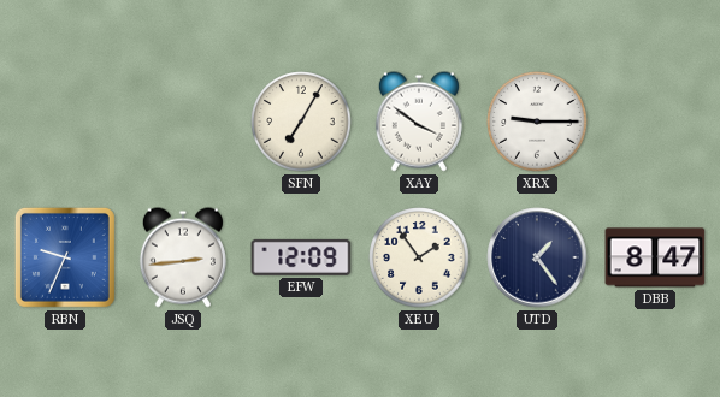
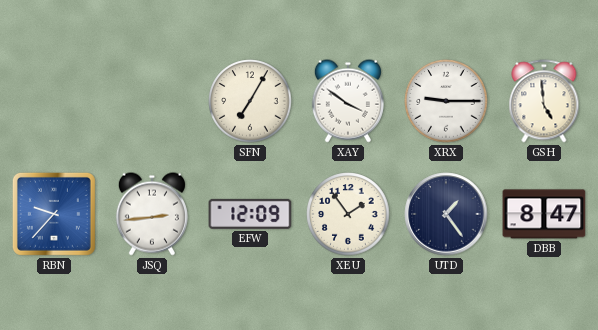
GSH: none -> 4:59
RBN: 9:34 -> 9:37
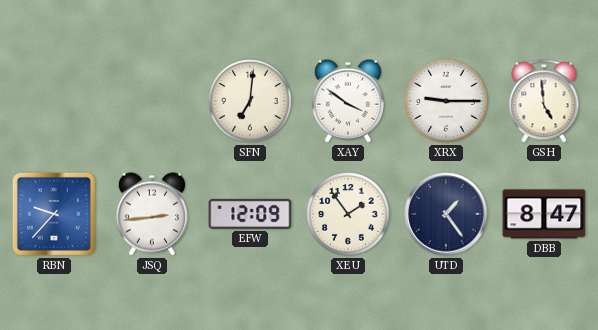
SFN: 7:05 -> 7:01
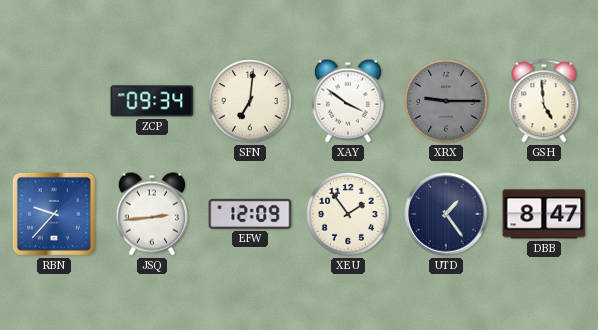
ZCP: none -> 09:34
XRX dial: white -> grey
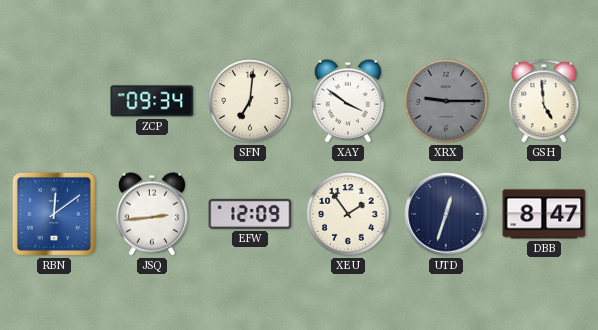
RBN: 9:37 -> 12:09
UTD: 1:24 -> 12:33
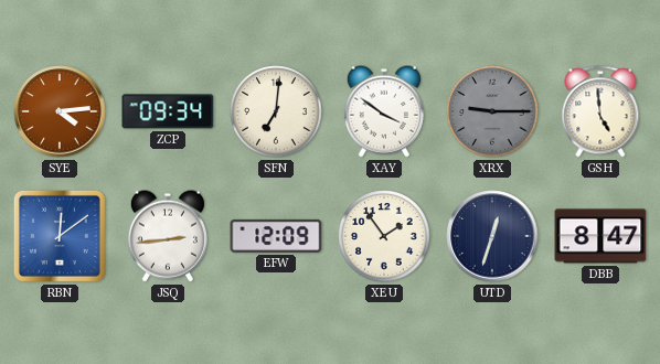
SYE: none -> 4:14
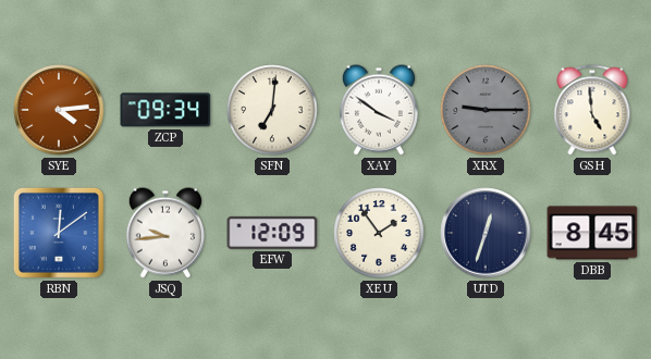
JSQ: 2:44 -> 9:44
DBB: 8:47 -> 8:45
